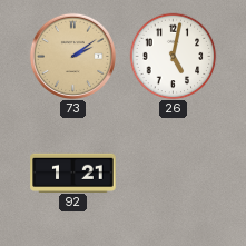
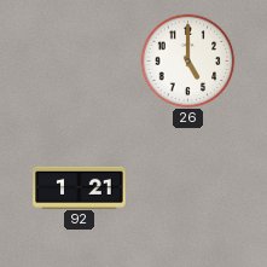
73: 2:09 -> none
26: 5:02 -> 5:00
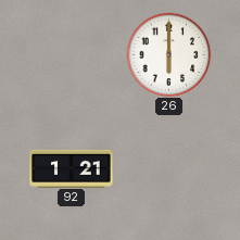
26: 5:00 -> 6:00
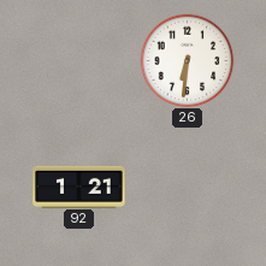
26: 6:00 -> 6:31
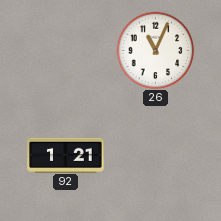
26: 6:31 -> 11:04
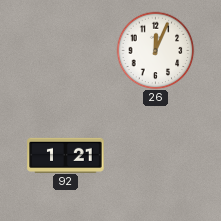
26: 11:04 -> 12:04
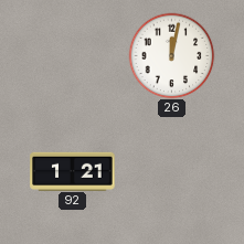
26: 12:04 -> 12:02
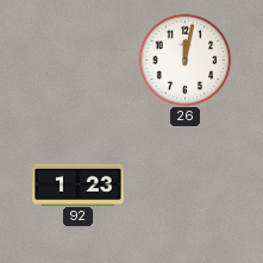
92: 1:21 -> 1:23
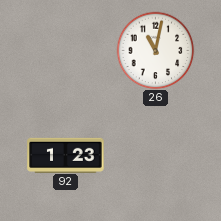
26: 12:02 -> 11:02
